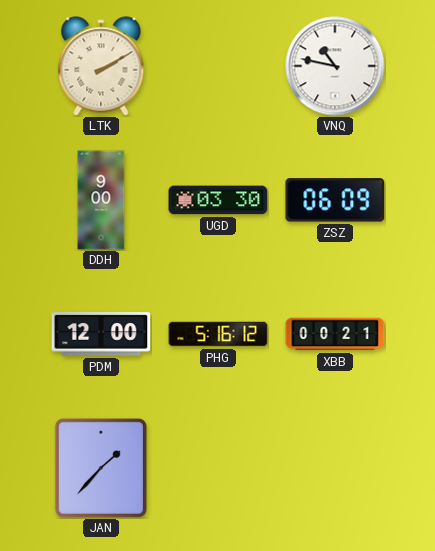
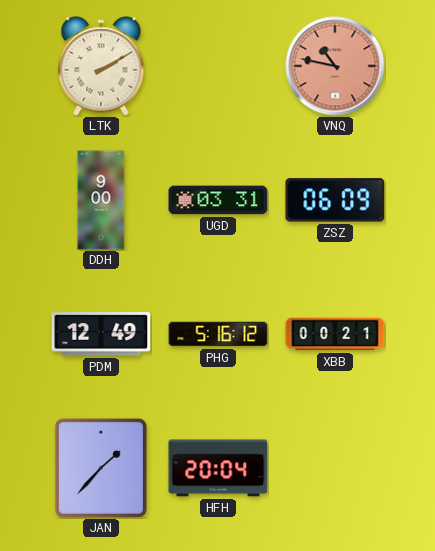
VNQ dial: white -> salmon
UGD: 03:30 -> 03:31
PDM: 12:00 -> 12:49
HFH: none -> 20:04
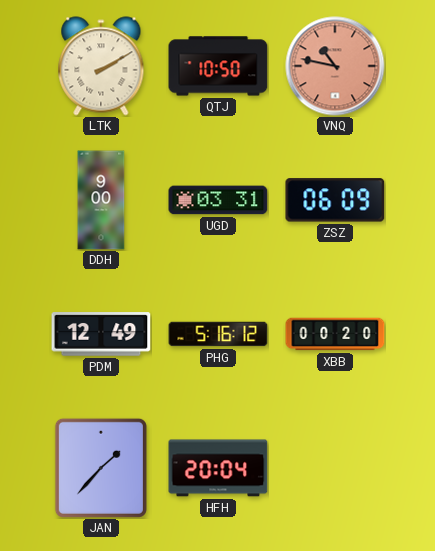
QTJ: none -> 10:50
XBB: 00:21 -> 00:20
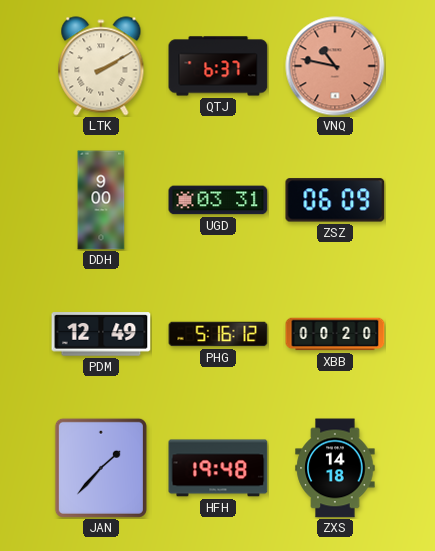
QTJ: 10:50 -> 6:37
HFH: 20:04 -> 19:48
ZXS: none -> 14:18
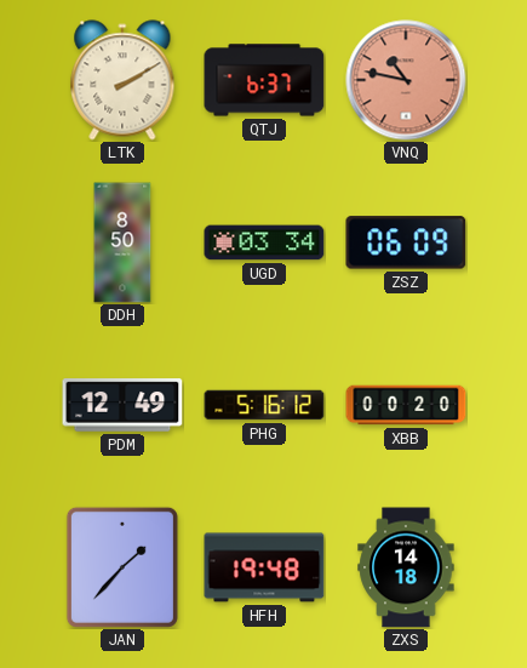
DDH: 9:00 -> 8:50
UGD: 03:31 -> 03:34
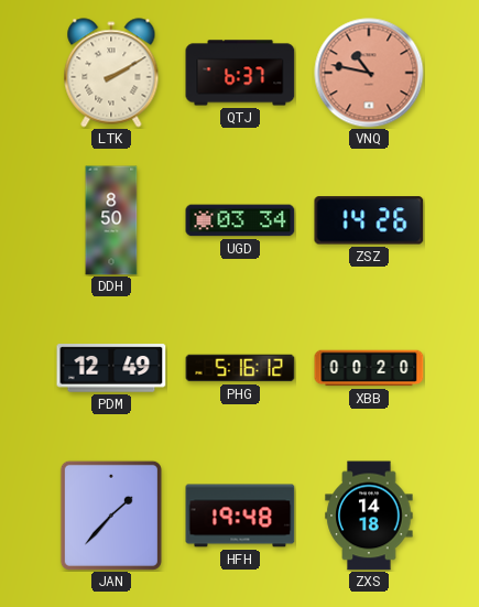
ZSZ: 06:09 -> 14:26
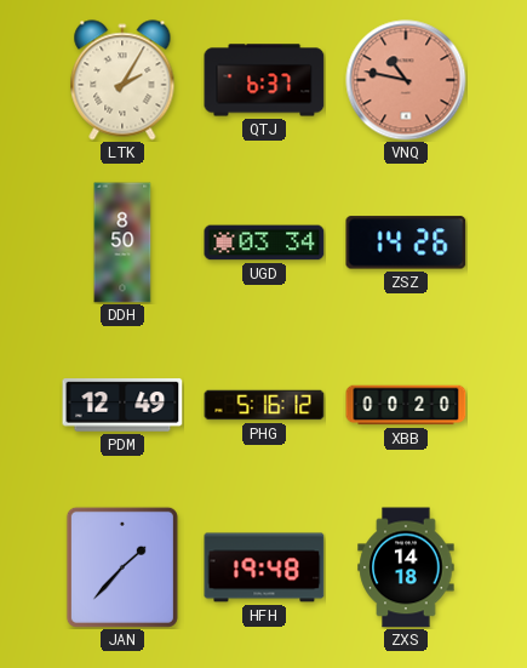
LTK: 2:10 -> 2:05
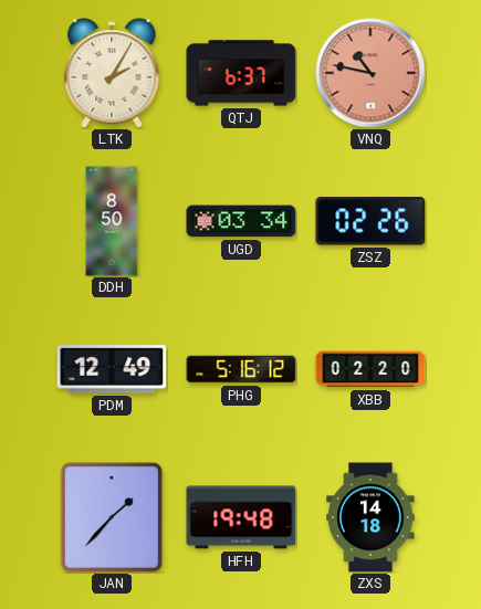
ZSZ: 14:26 -> 02:26
XBB: 00:20 -> 02:20
